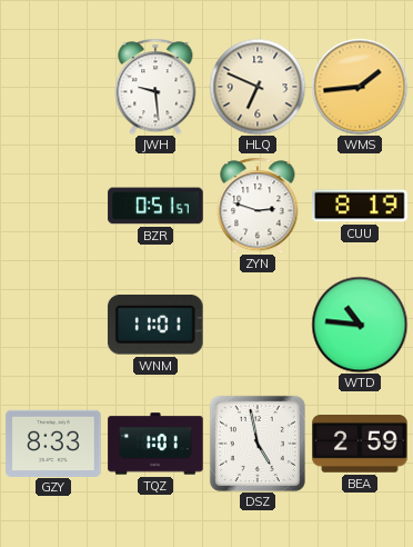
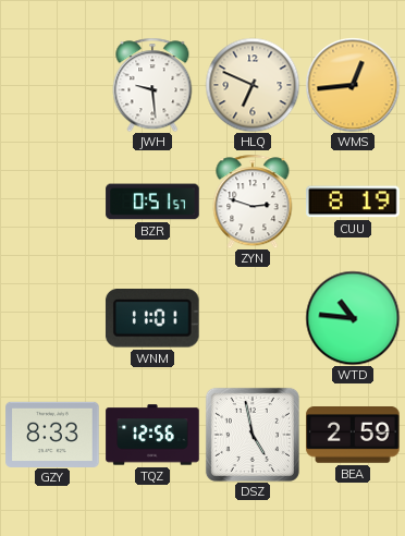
WMS: 1:44 -> 12:44
TQZ: 1:01 -> 12:56
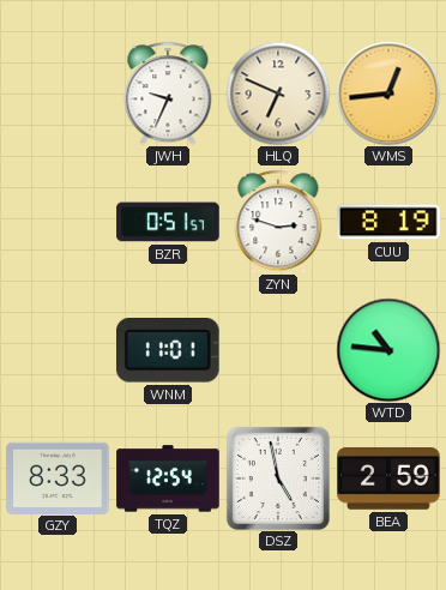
JWH: 9:29 -> 9:34
TQZ: 12:56 -> 12:54
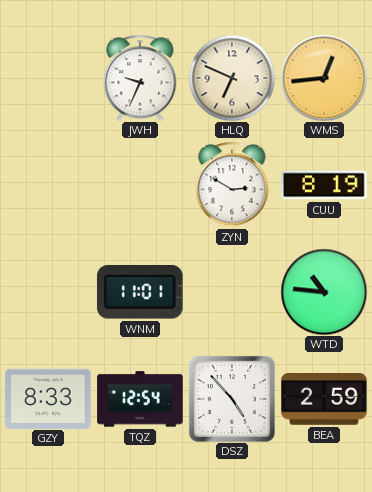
BZR: 0:51 -> none
ZYN: 2:48 -> 2:50
DSZ: 4:58 -> 4:53
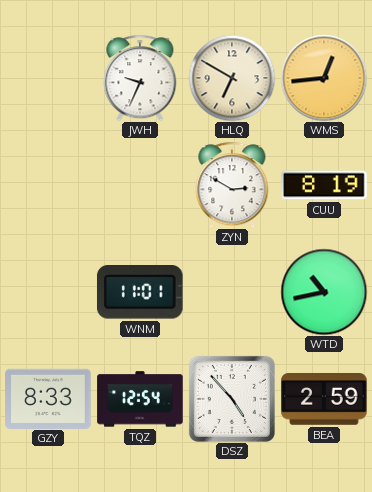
HLQ: 6:49 -> 6:50
WTD: 10:46 -> 10:43
